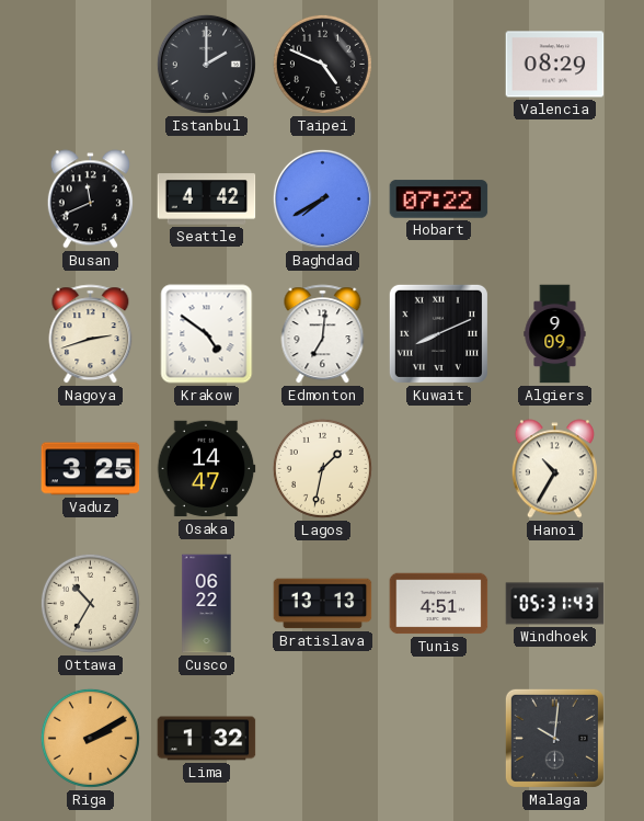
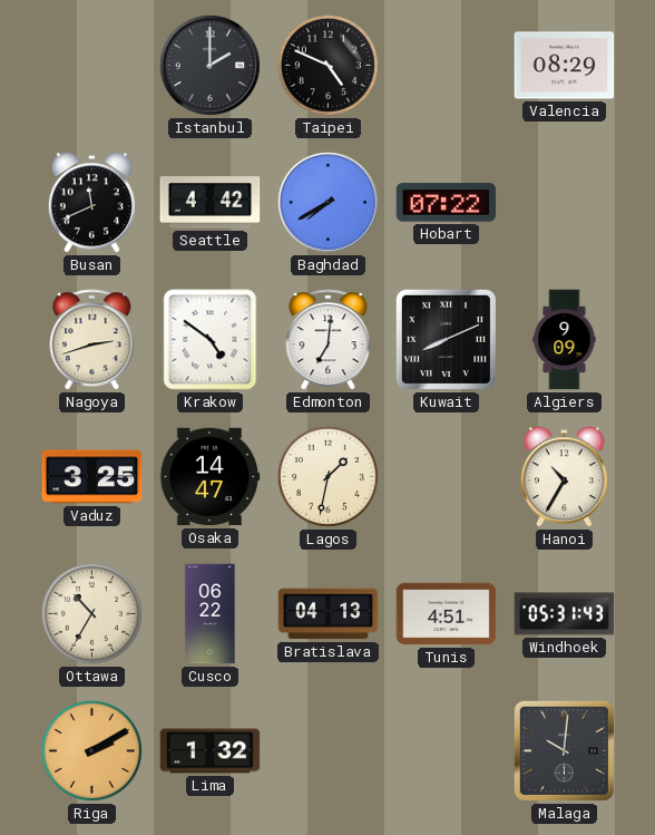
Bratislava: 13:13 -> 04:13
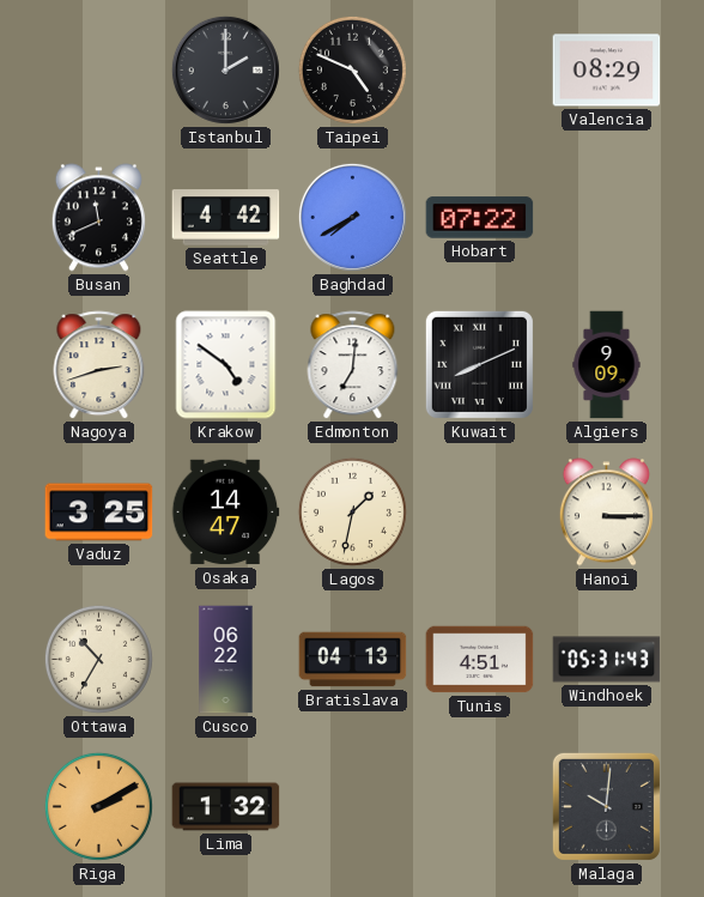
Hanoi: 10:35 -> 3:15
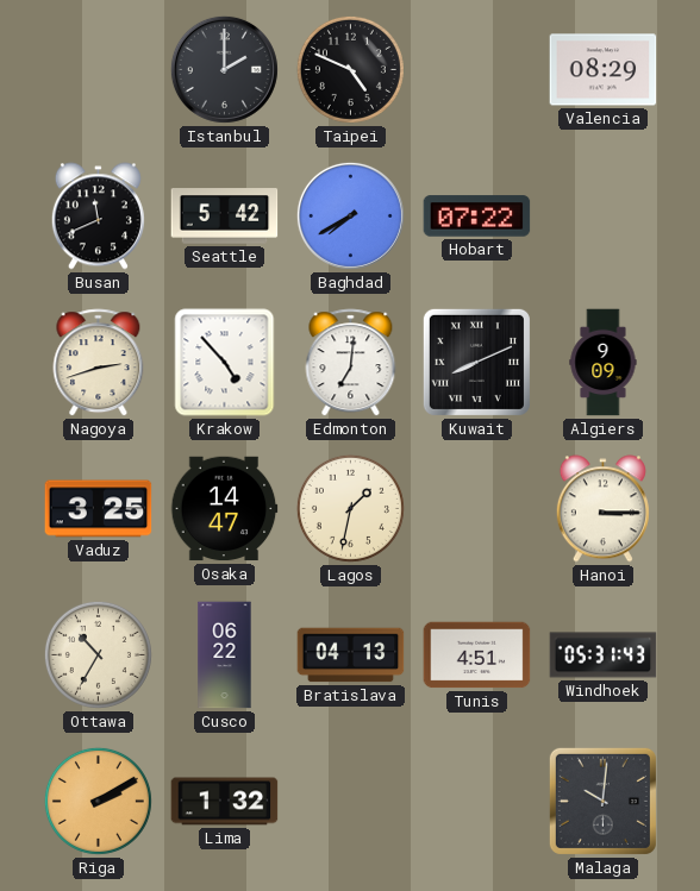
Seattle: 4:42 -> 5:42
Krakow: 4:51 -> 4:53
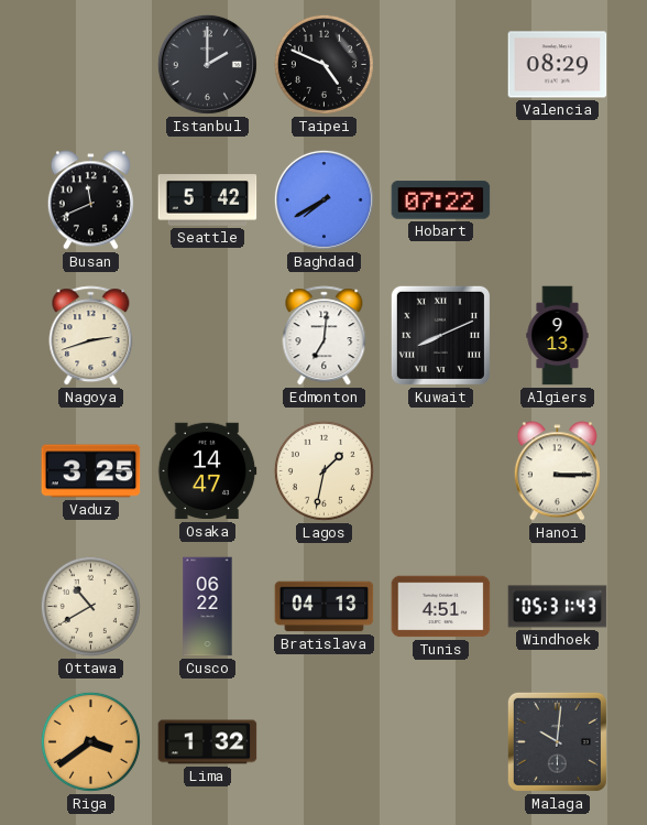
Krakow: 4:53 -> none
Algiers: 9:09 -> 9:13
Ottawa: 10:35 -> 10:40
Riga: 2:10 -> 3:39
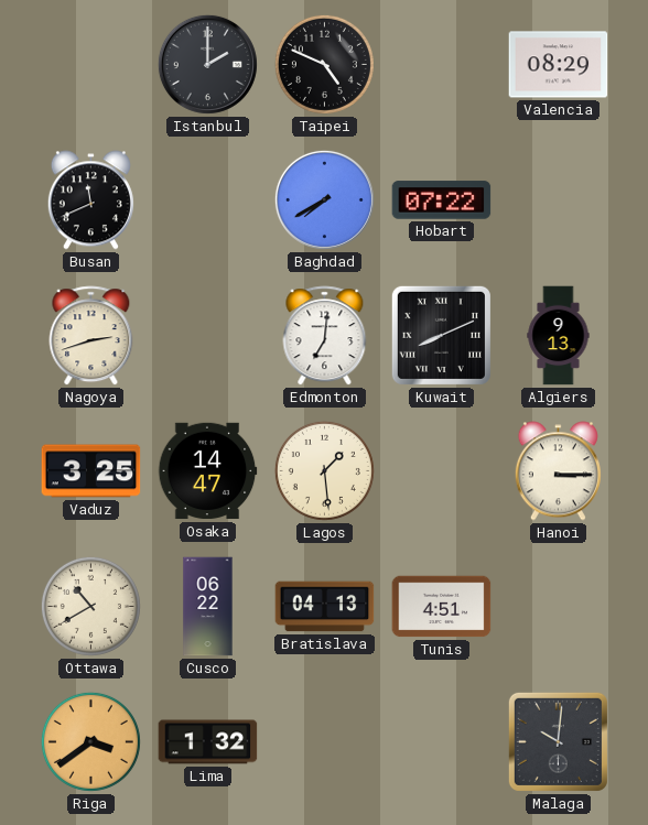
Seattle: 5:42 -> none
Lagos: 1:32 -> 1:29
Windhoek: 05:31 -> none
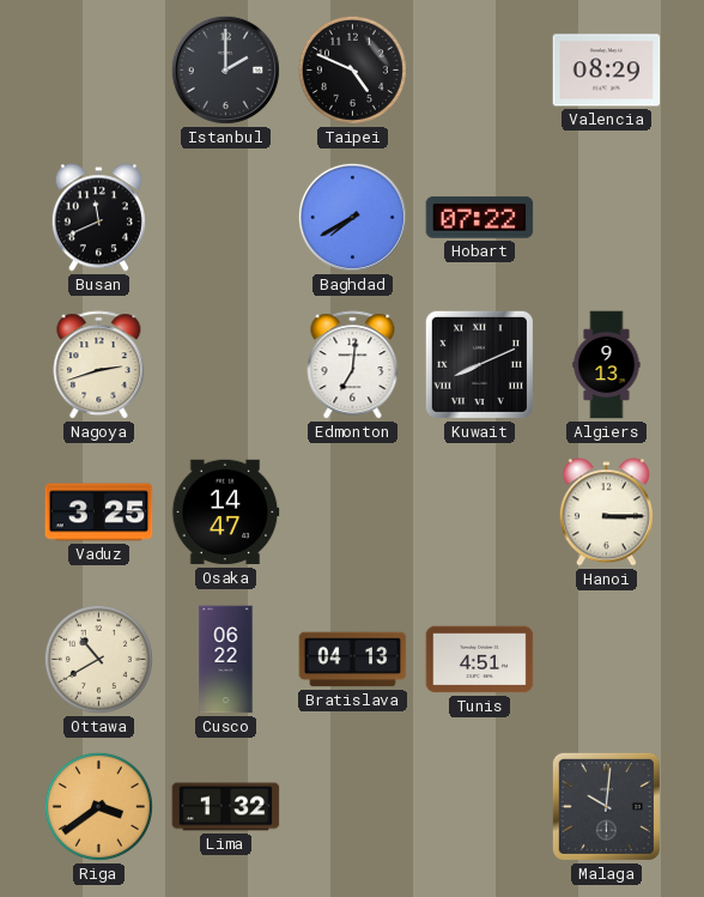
Lagos: 1:29 -> none
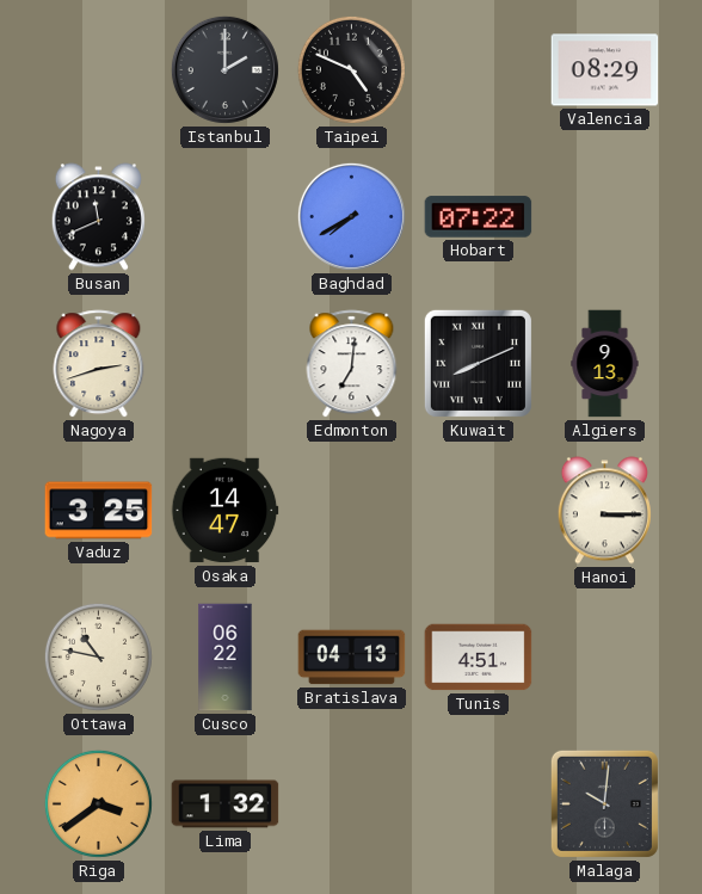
Ottawa: 10:40 -> 10:47
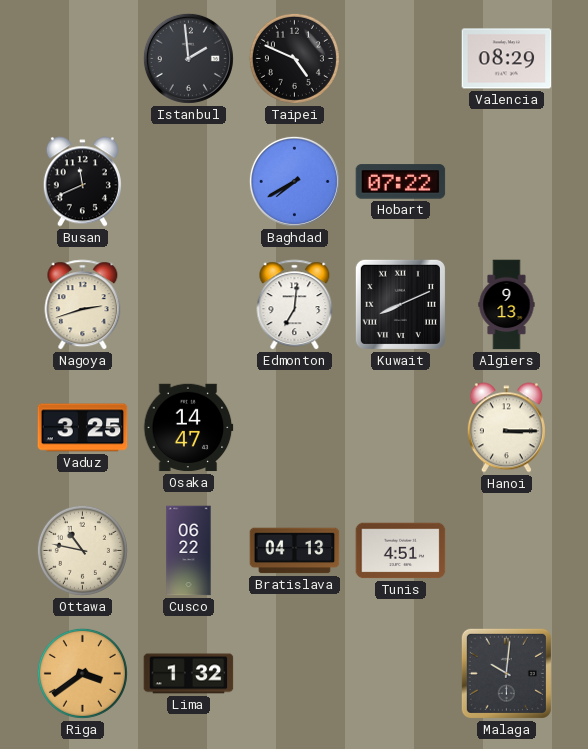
Istanbul: 2:00 -> 1:59
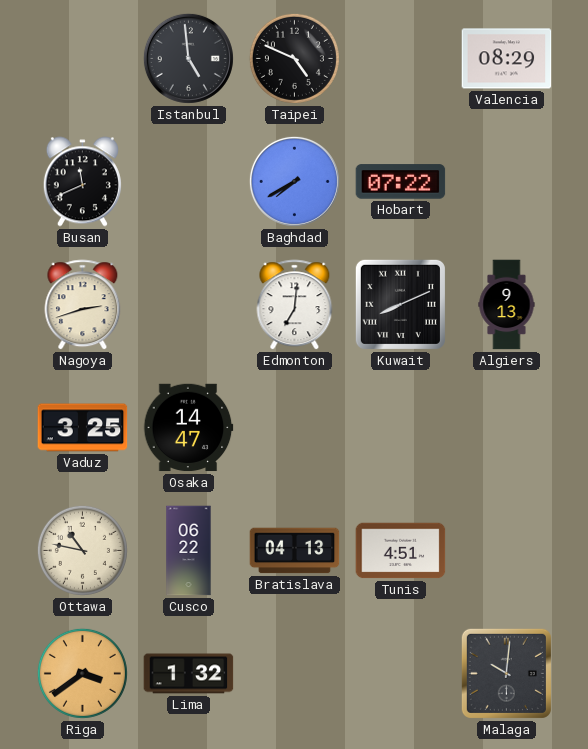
Istanbul: 1:59 -> 4:59
Hanoi: 3:15 -> none
